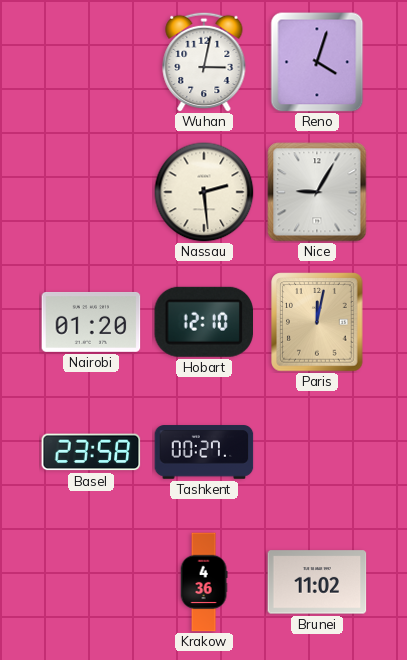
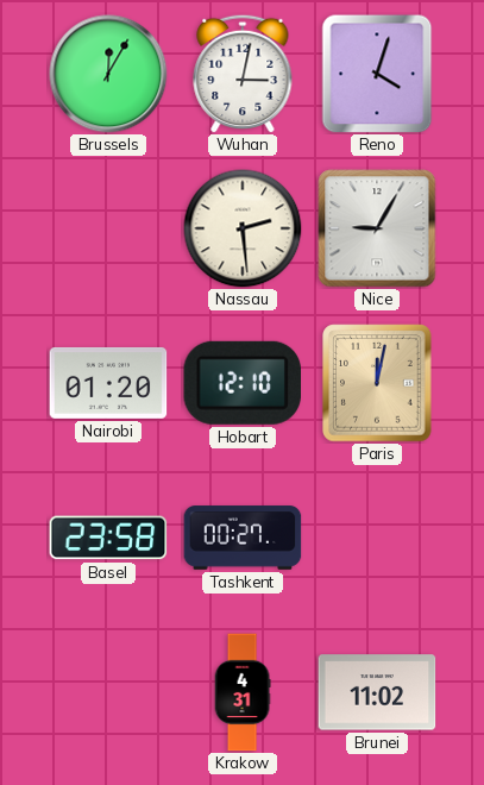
Brussels: none -> 12:05
Krakow: 4:36 -> 4:31
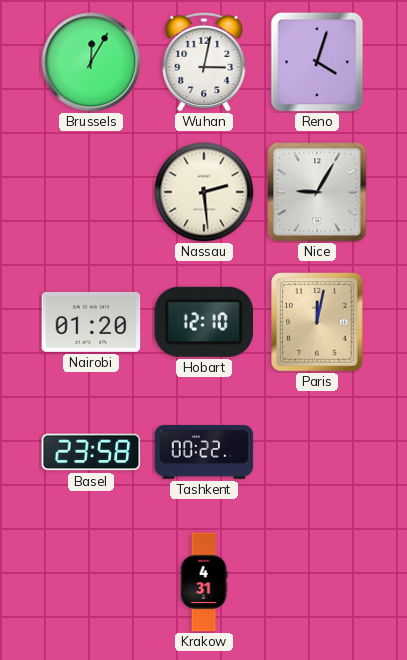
Tashkent: 00:27 -> 00:22
Brunei: 11:02 -> none
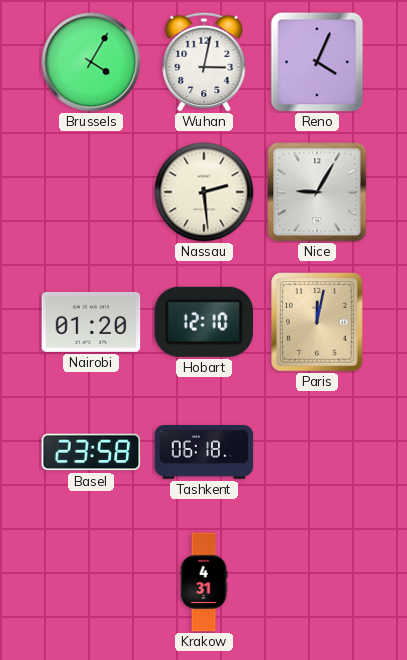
Brussels: 12:05 -> 4:05
Reno: 4:03 -> 4:04
Tashkent: 00:22 -> 06:18
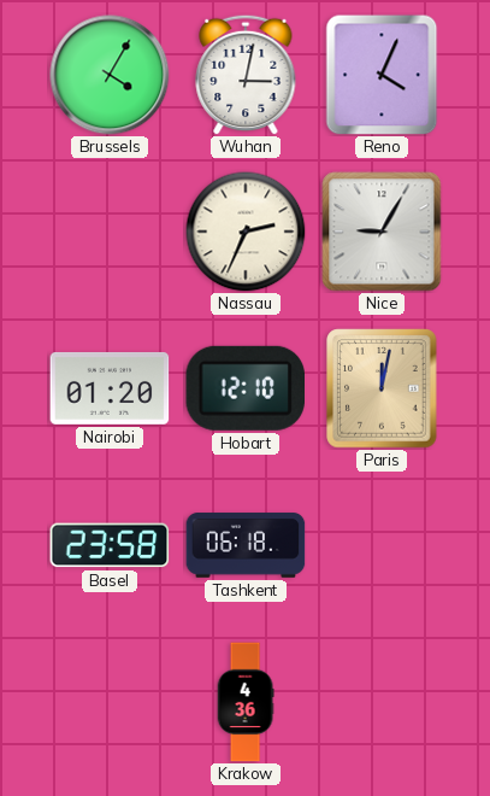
Nassau: 2:29 -> 2:34
Krakow: 4:31 -> 4:36
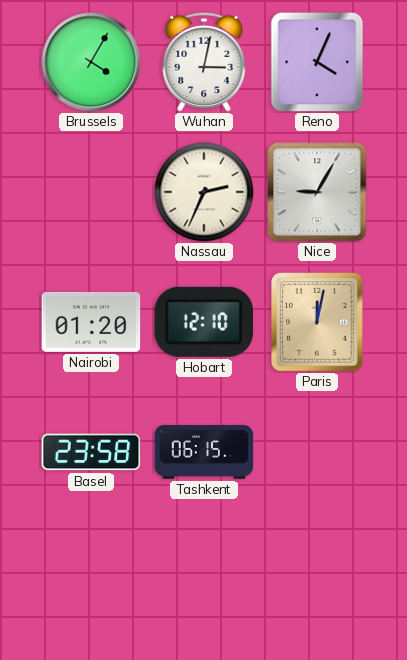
Tashkent: 06:18 -> 06:15
Krakow: 4:36 -> none
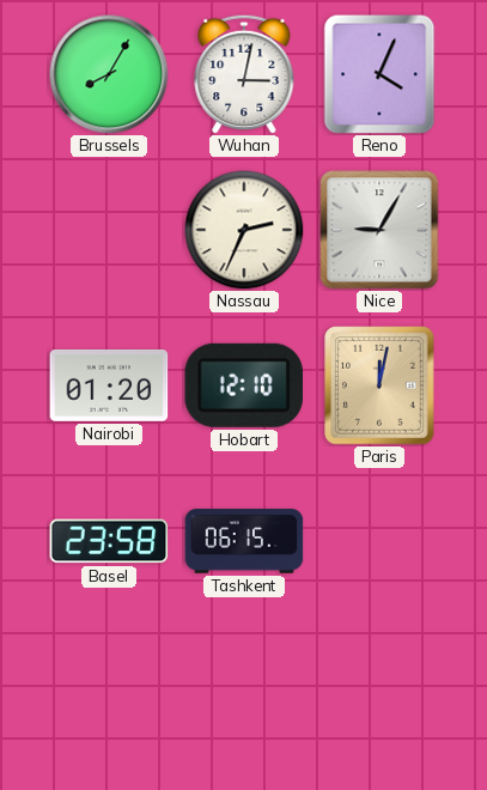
Brussels: 4:05 -> 8:05
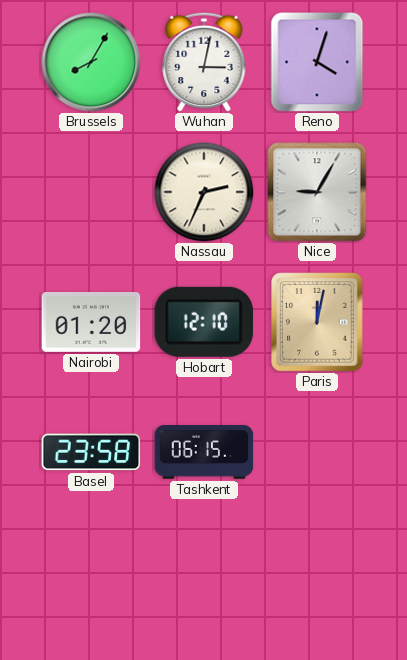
Reno: 4:04 -> 4:03
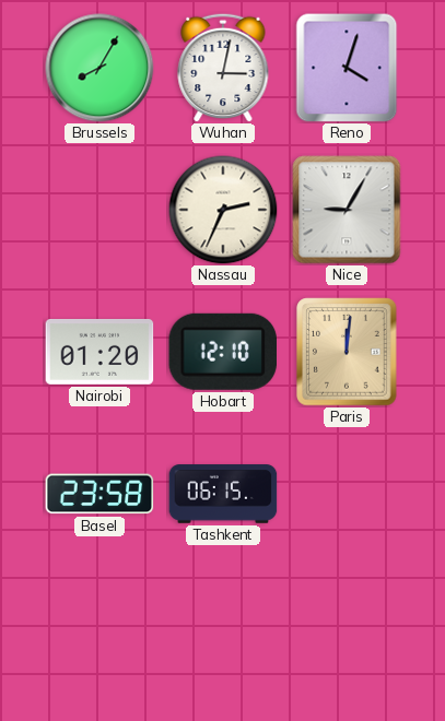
Paris: 12:02 -> 12:01
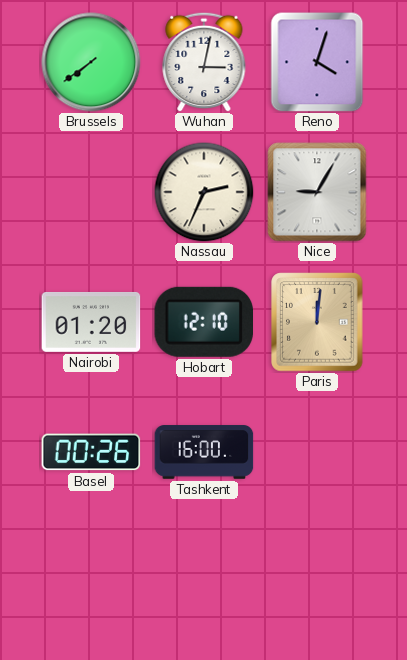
Brussels: 8:05 -> 7:39
Basel: 23:58 -> 00:26
Tashkent: 06:15 -> 16:00
